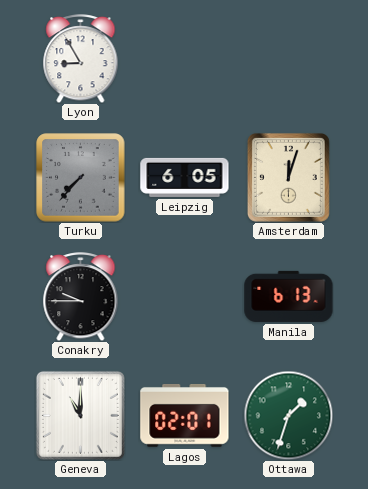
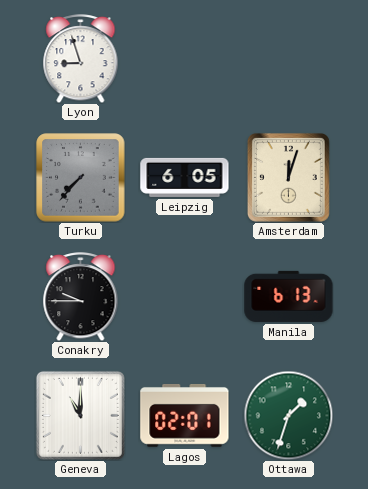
Lyon: 8:55 -> 8:57
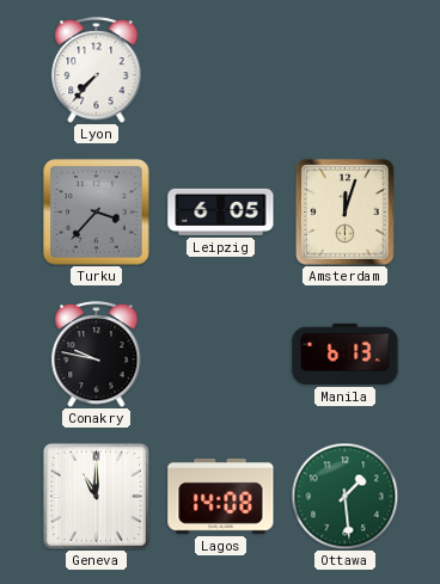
Lyon: 8:57 -> 7:37
Turku: 7:37 -> 3:37
Conakry: 9:45 -> 9:47
Lagos: 02:01 -> 14:08
Ottawa: 1:33 -> 1:29
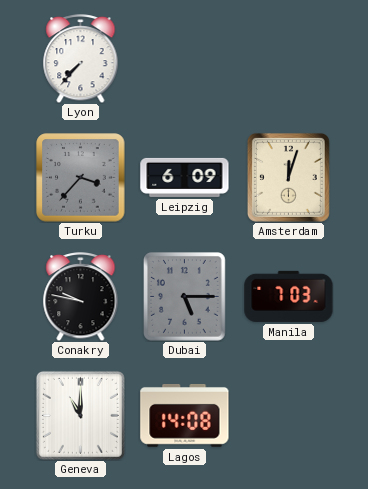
Leipzig: 6:05 -> 6:09
Dubai: none -> 5:15
Manila: 6:13 -> 7:03
Ottawa: 1:29 -> none
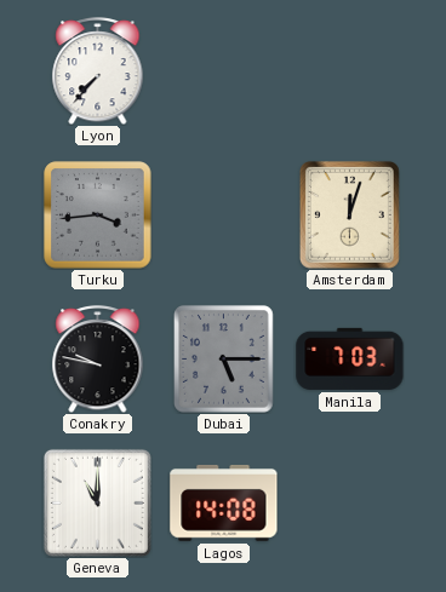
Turku: 3:37 -> 3:44
Leipzig: 6:09 -> none
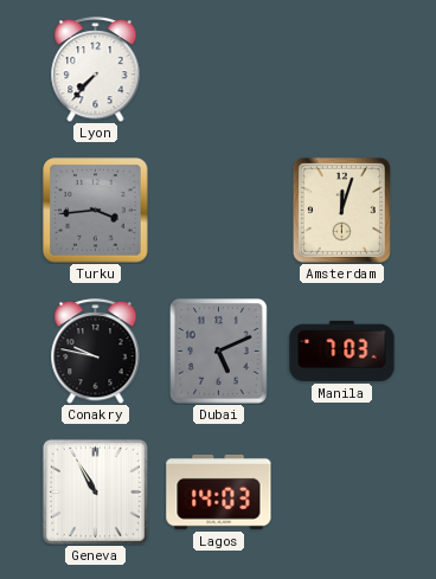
Dubai: 5:15 -> 5:11
Geneva: 11:00 -> 10:55
Lagos: 14:08 -> 14:03
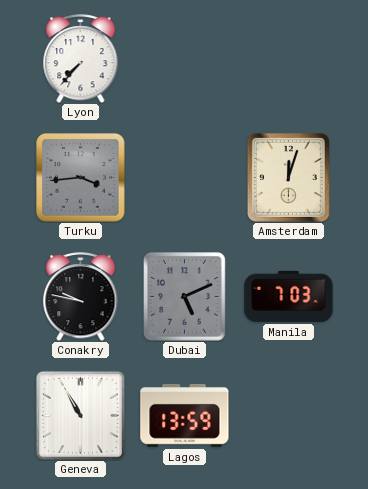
Lagos: 14:03 -> 13:59
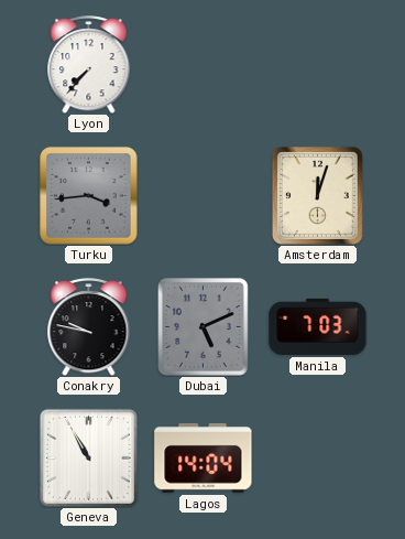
Lagos: 13:59 -> 14:04
